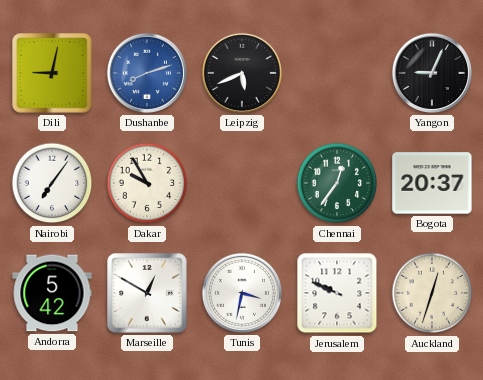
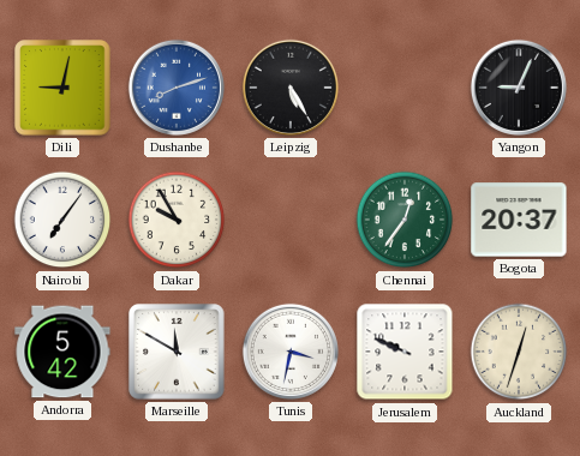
Leipzig: 5:41 -> 5:25
Marseille: 12:50 -> 11:50
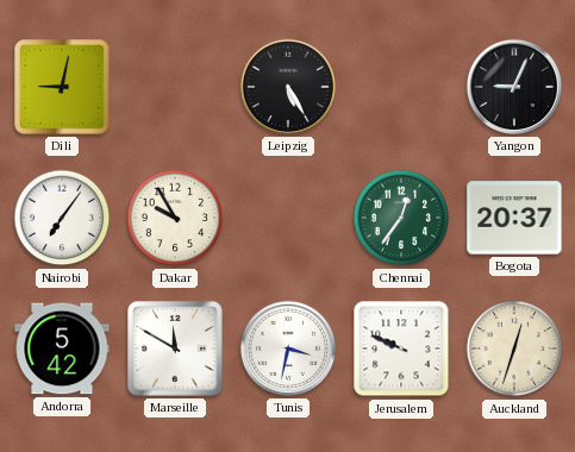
Dushanbe: 8:12 -> none
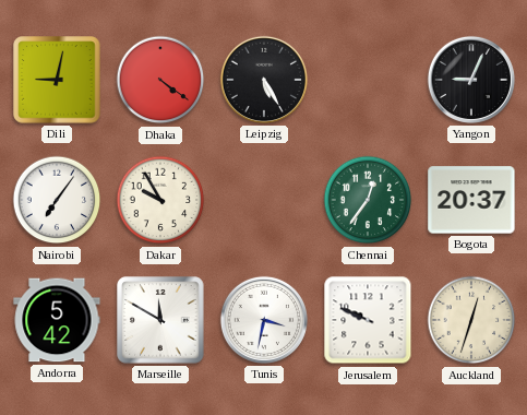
Dhaka: none -> 4:21
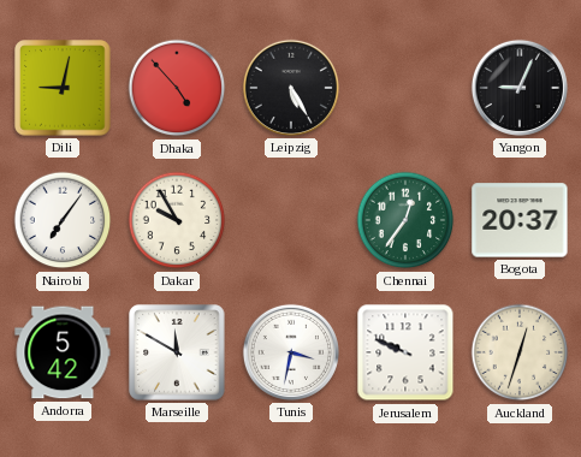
Dhaka: 4:21 -> 4:53
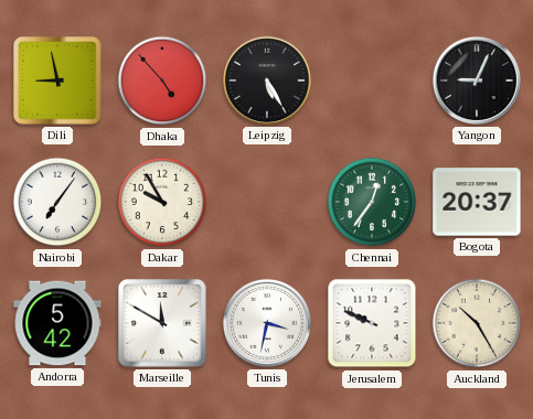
Dili: 9:02 -> 8:58
Auckland: 12:33 -> 10:25
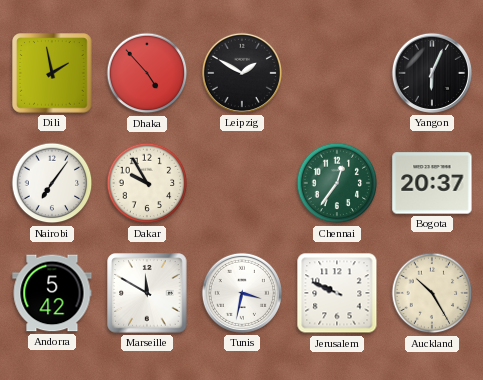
Dili: 8:58 -> 1:58
Leipzig: 5:25 -> 1:50
Yangon: 9:04 -> 6:04
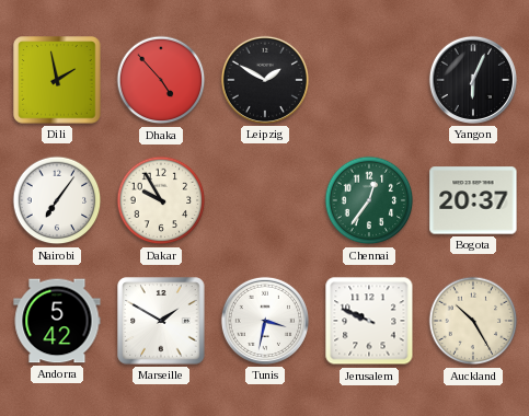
Marseille: 11:50 -> 1:50
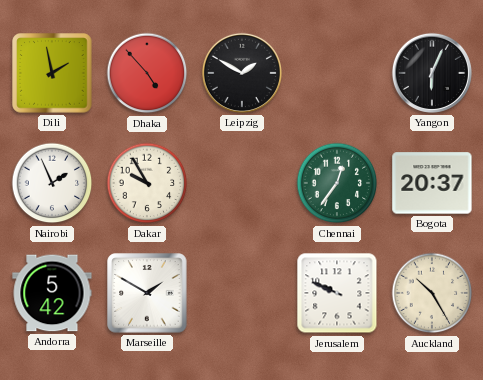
Nairobi: 7:06 -> 1:56
Tunis: 3:32 -> none
